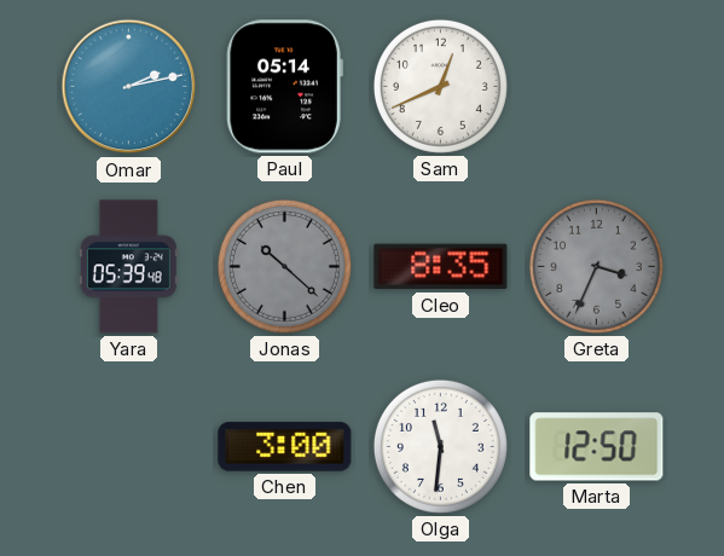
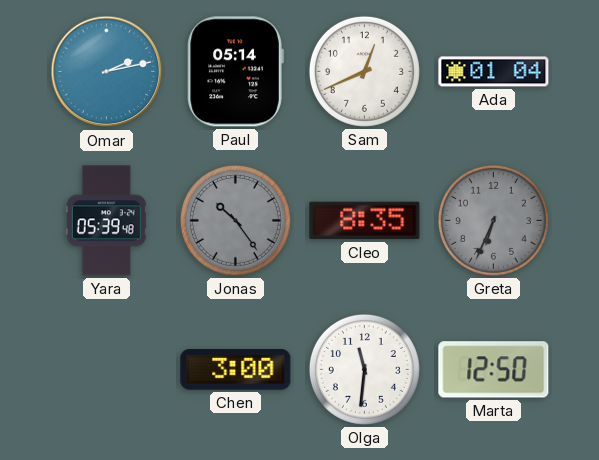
Ada: none -> 01:04
Jonas: 10:22 -> 10:24
Greta: 3:34 -> 6:34
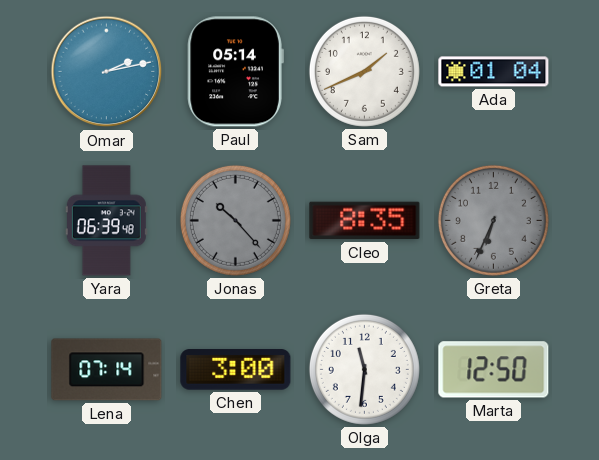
Sam: 12:41 -> 1:41
Yara: 05:39 -> 06:39
Jonas: 10:24 -> 10:23
Lena: none -> 07:14
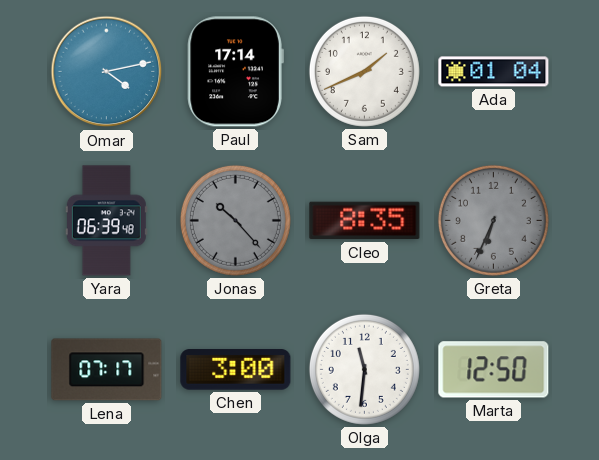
Omar: 2:13 -> 4:13
Paul: 05:14 -> 17:14
Lena: 07:14 -> 07:17
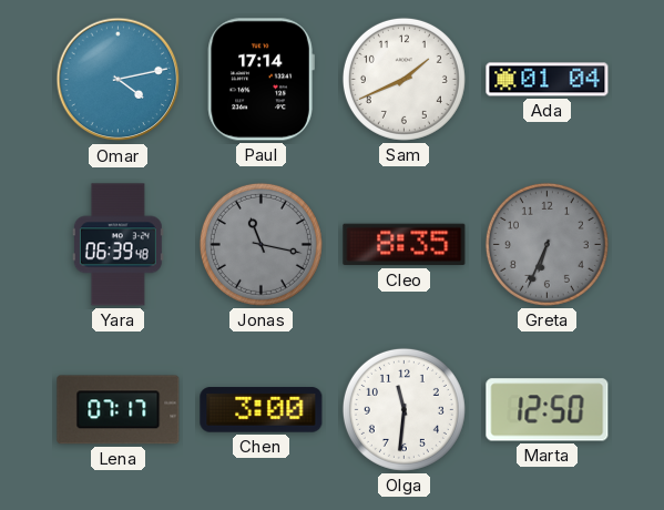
Jonas: 10:23 -> 11:17
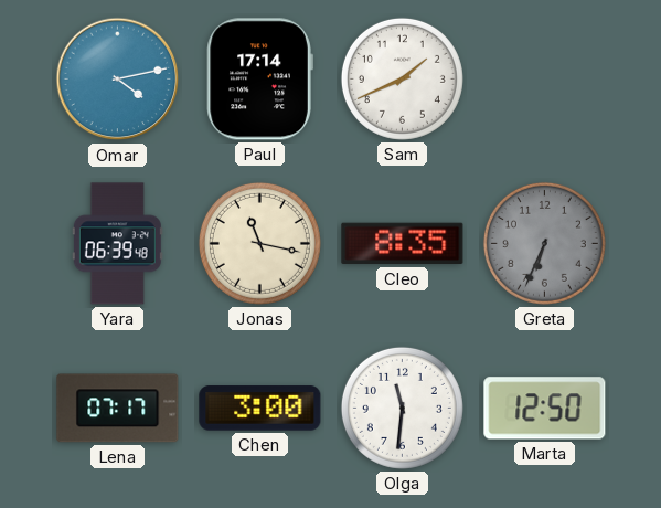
Ada: 01:04 -> none
Jonas dial: grey -> cream
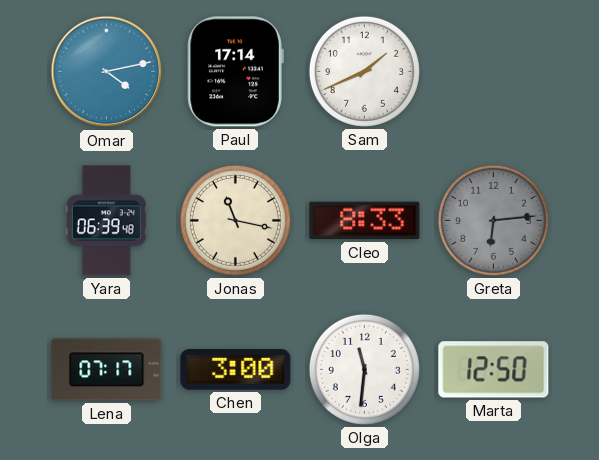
Cleo: 8:35 -> 8:33
Greta: 6:34 -> 6:14
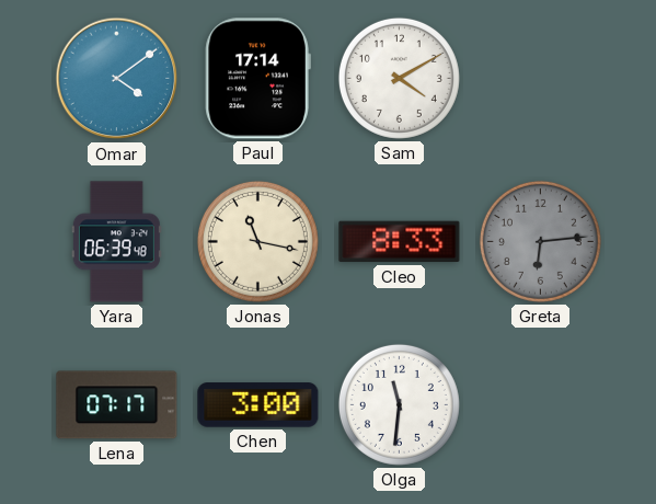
Omar: 4:13 -> 4:09
Sam: 1:41 -> 4:10
Marta: 12:50 -> none
